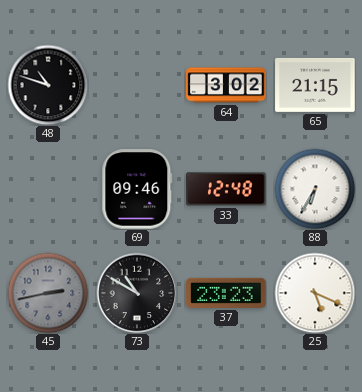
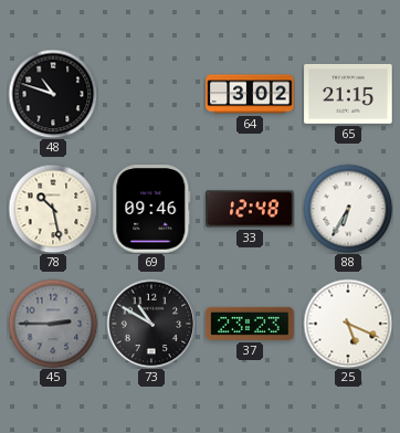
78: none -> 10:28
45: 2:43 -> 2:45
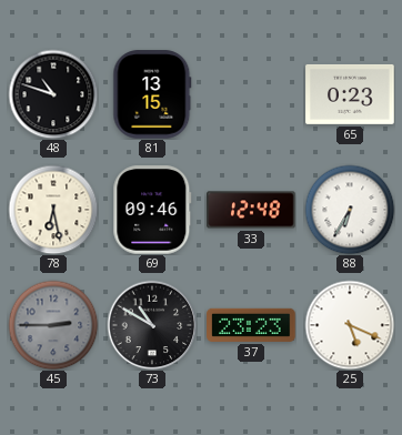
81: none -> 13:15
64: 3:02 -> none
65: 21:15 -> 0:23
78: 10:28 -> 6:28
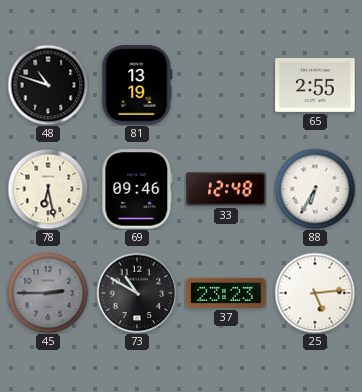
81: 13:15 -> 13:19
65: 0:23 -> 2:55
25: 5:19 -> 5:14
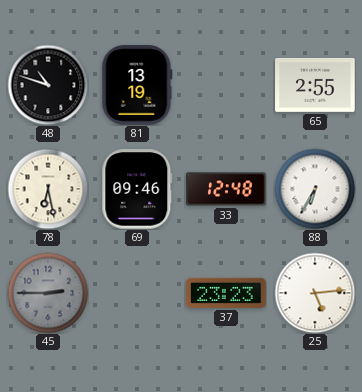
73: 10:50 -> none
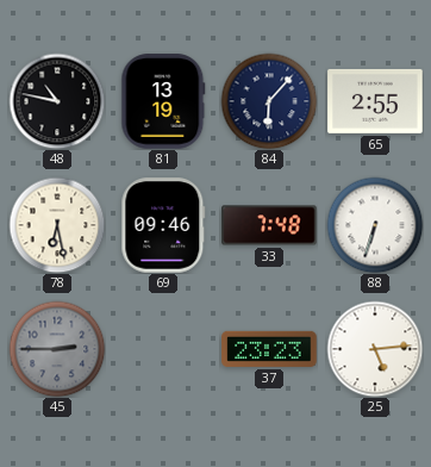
48: 10:48 -> 10:47
84: none -> 6:07
33: 12:48 -> 7:48
88: 6:35 -> 6:33
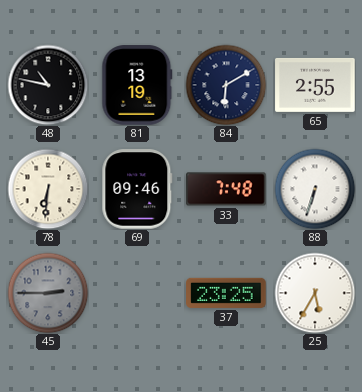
84: 6:07 -> 6:10
78: 6:28 -> 6:31
37: 23:23 -> 23:25
25: 5:14 -> 5:35
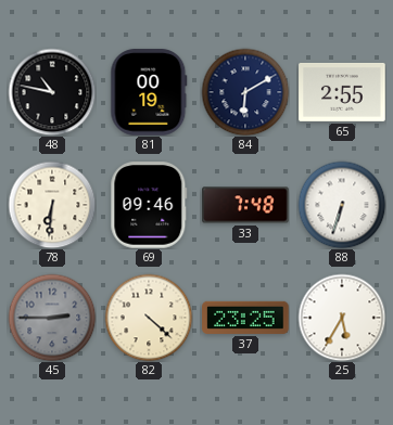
81: 13:19 -> 00:19
82: none -> 4:22
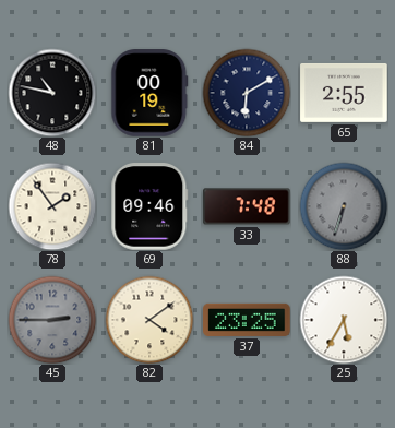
78: 6:31 -> 1:54
88 dial: white -> grey
82: 4:22 -> 4:09
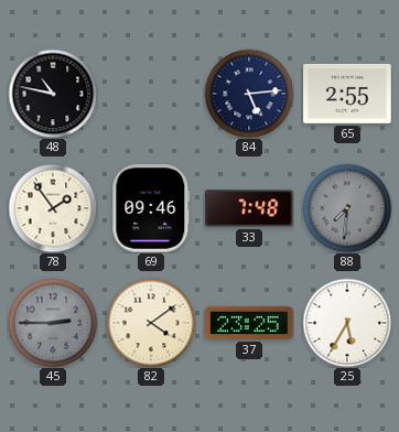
81: 00:19 -> none
84: 6:10 -> 5:14
88: 6:33 -> 7:31
